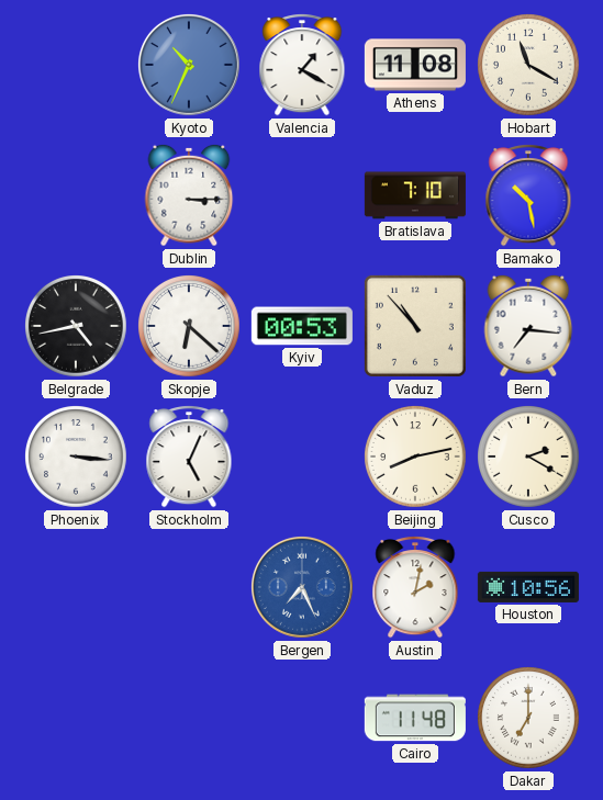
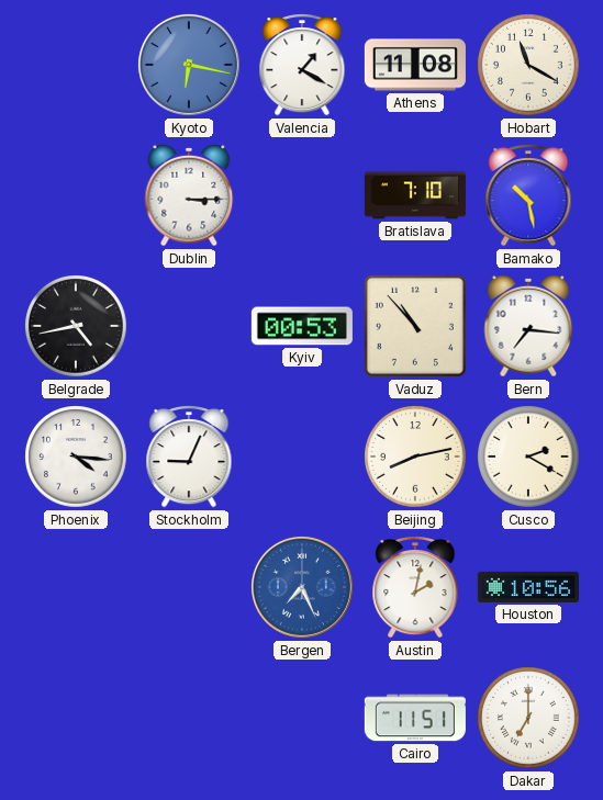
Kyoto: 10:34 -> 6:17
Skopje: 6:22 -> none
Phoenix: 3:16 -> 4:16
Stockholm: 5:04 -> 9:04
Cairo: 11:48 -> 11:51
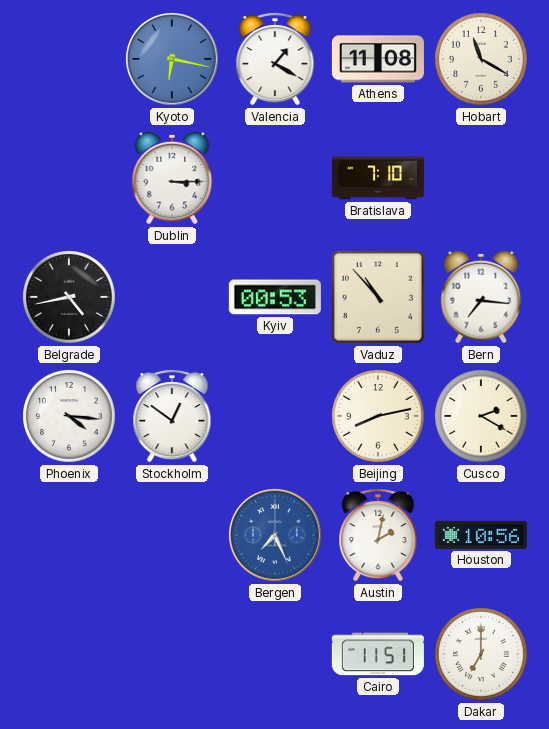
Bamako: 10:28 -> none
Stockholm: 9:04 -> 12:51
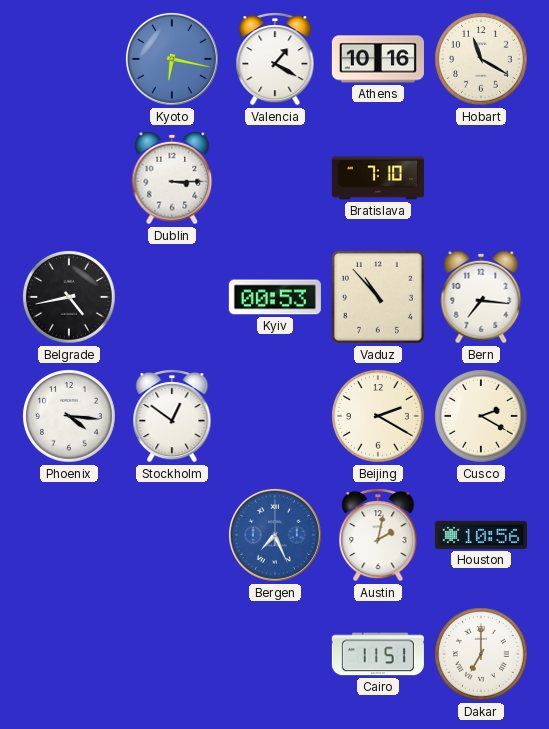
Athens: 11:08 -> 10:16
Beijing: 8:13 -> 2:20
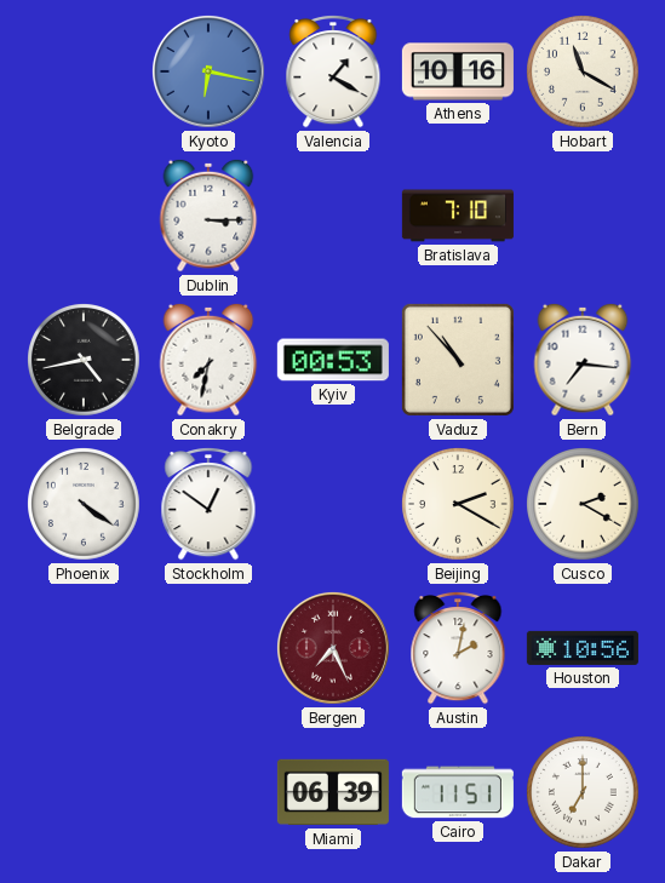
Conakry: none -> 7:32
Phoenix: 4:16 -> 4:21
Bergen dial: blue -> burgundy
Miami: none -> 06:39
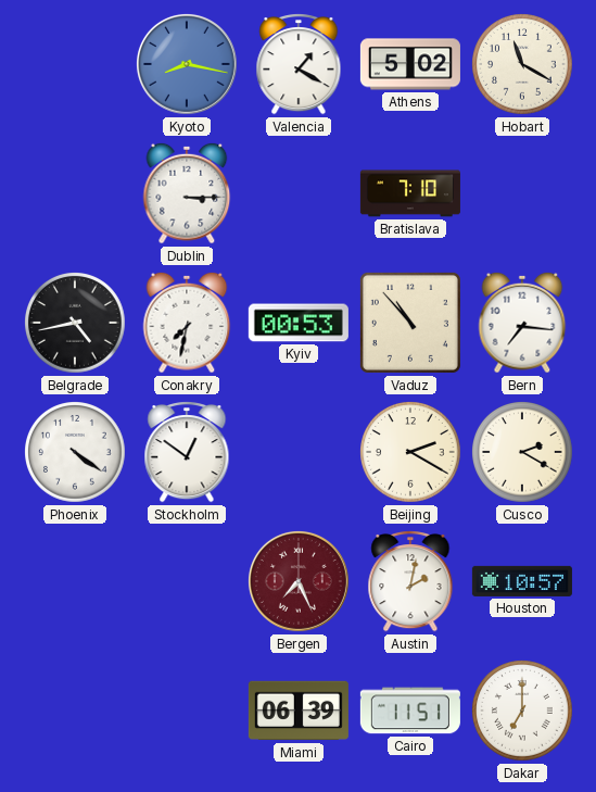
Kyoto: 6:17 -> 8:17
Athens: 10:16 -> 5:02
Houston: 10:56 -> 10:57
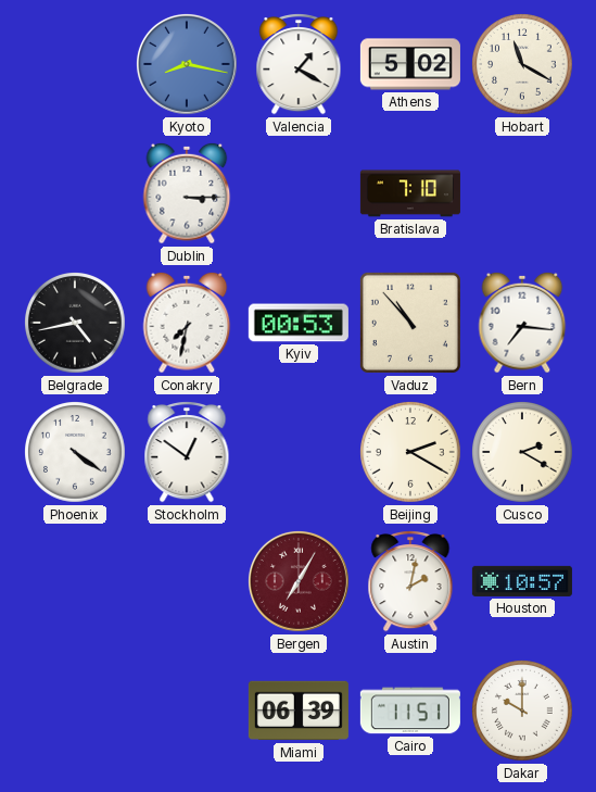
Bergen: 7:26 -> 7:05
Dakar: 7:00 -> 10:00
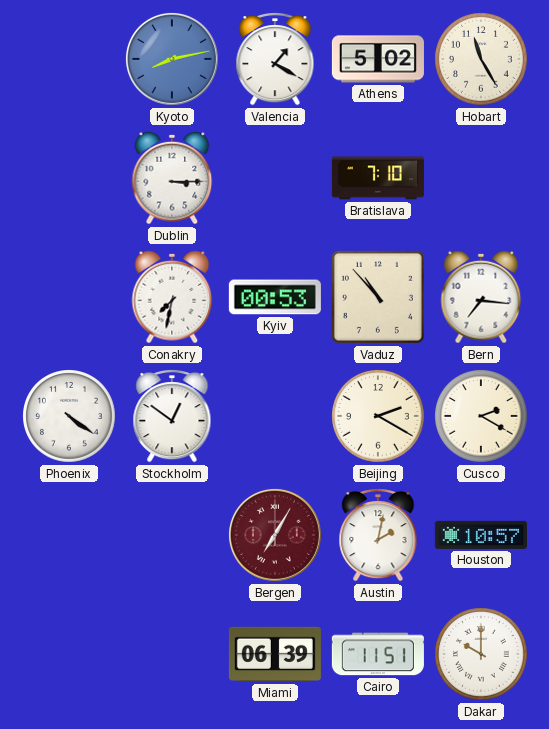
Kyoto: 8:17 -> 8:13
Hobart: 11:20 -> 11:25
Belgrade: 4:43 -> none
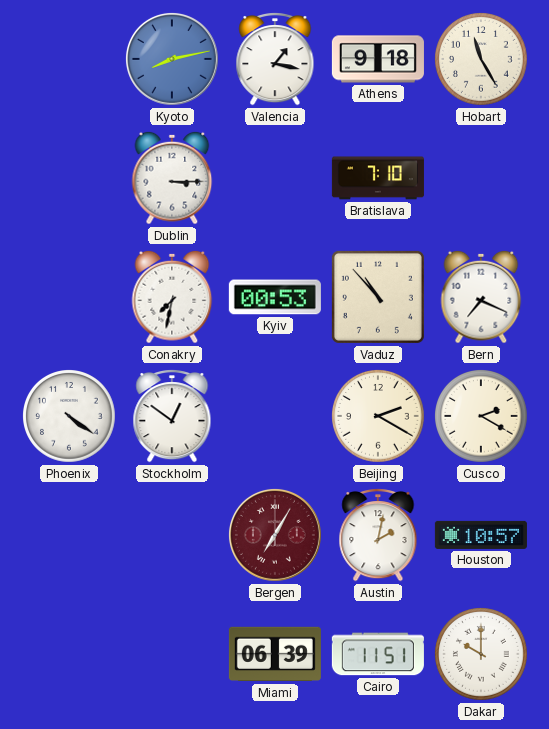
Valencia: 1:20 -> 1:17
Athens: 5:02 -> 9:18
Bern: 7:16 -> 7:19
